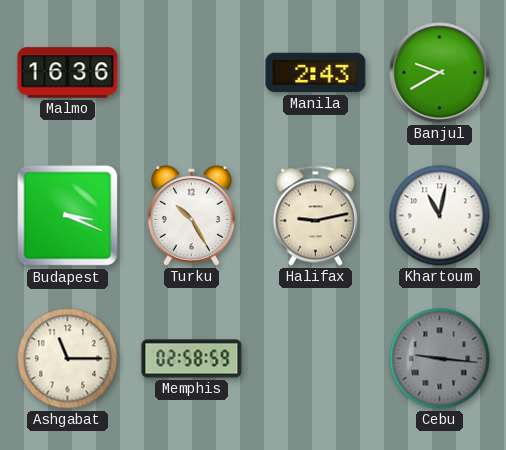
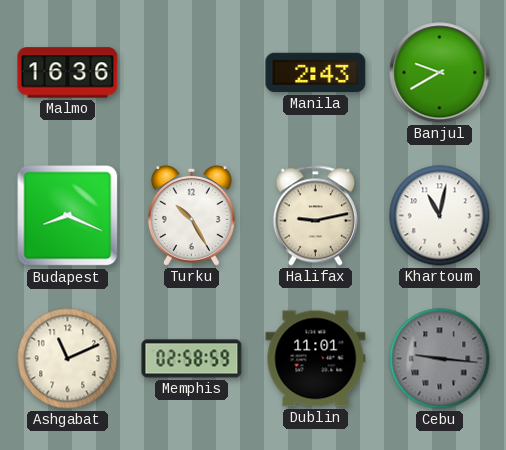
Budapest: 3:19 -> 8:19
Ashgabat: 11:15 -> 11:11
Dublin: none -> 11:01
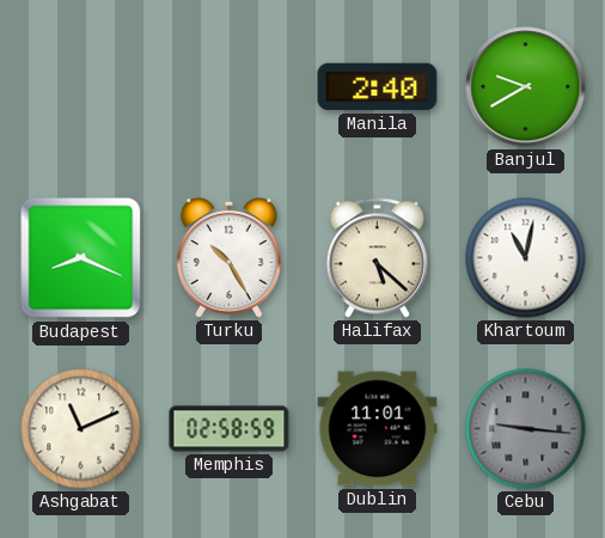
Malmo: 16:36 -> none
Manila: 2:43 -> 2:40
Halifax: 9:13 -> 5:22
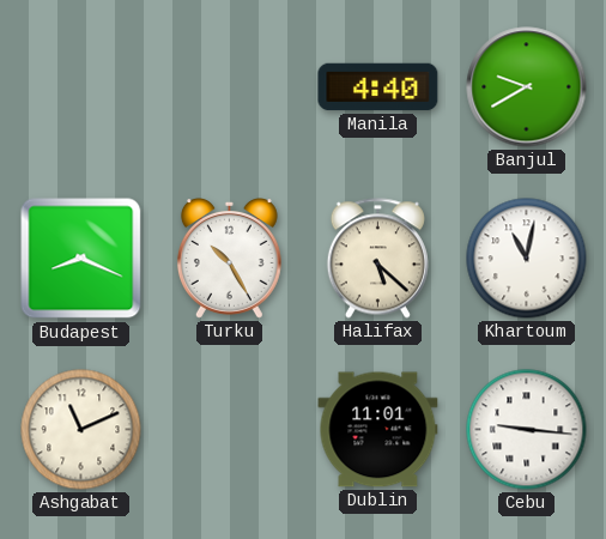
Manila: 2:40 -> 4:40
Memphis: 02:58 -> none
Cebu dial: grey -> white
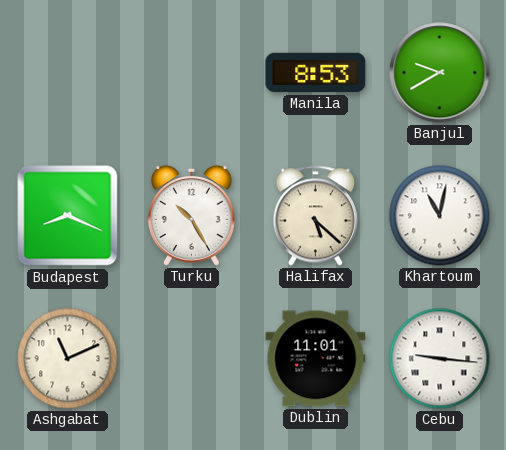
Manila: 4:40 -> 8:53
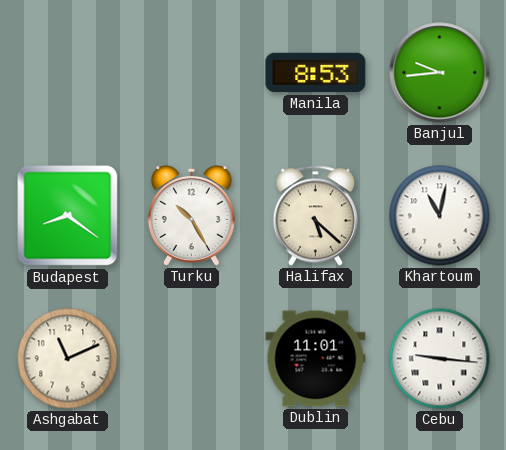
Banjul: 9:40 -> 9:44
Budapest: 8:19 -> 8:21
